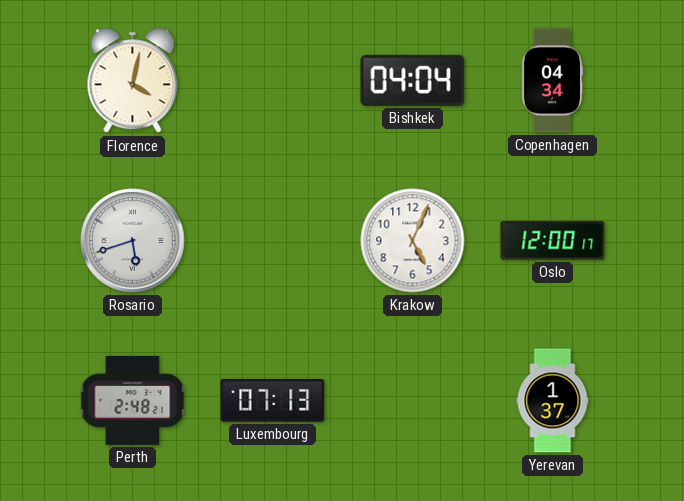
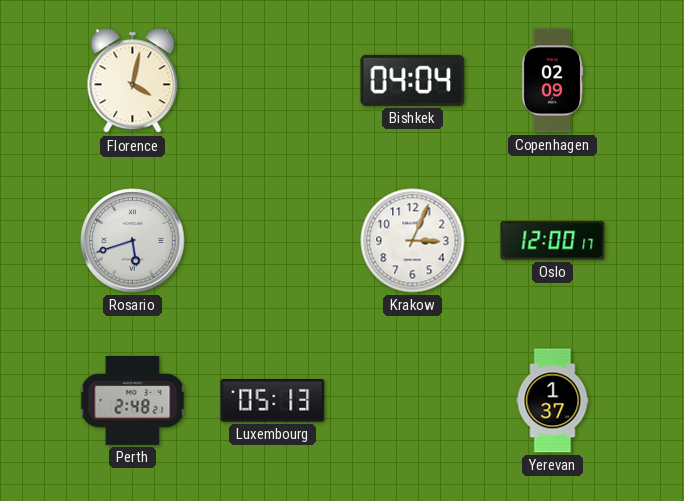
Copenhagen: 04:34 -> 02:09
Krakow: 5:04 -> 3:04
Luxembourg: 07:13 -> 05:13
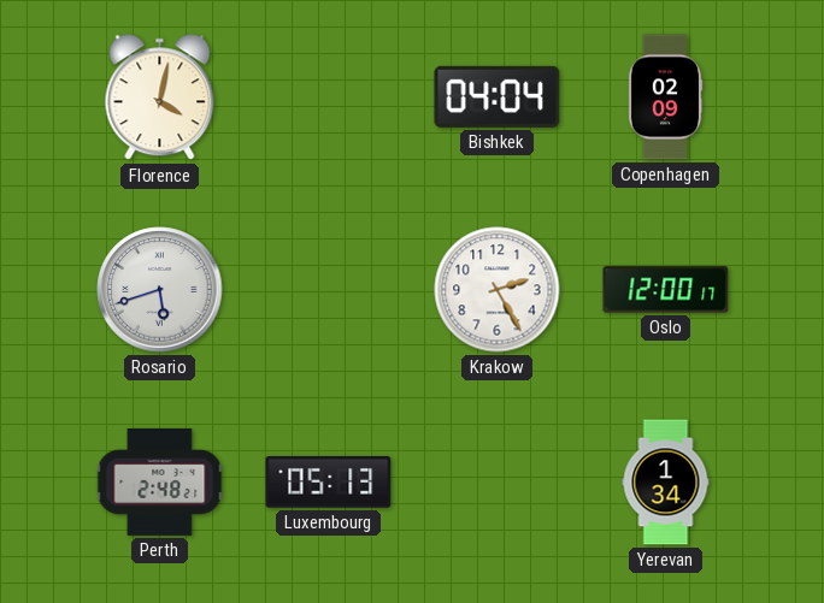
Krakow: 3:04 -> 2:25
Yerevan: 1:37 -> 1:34
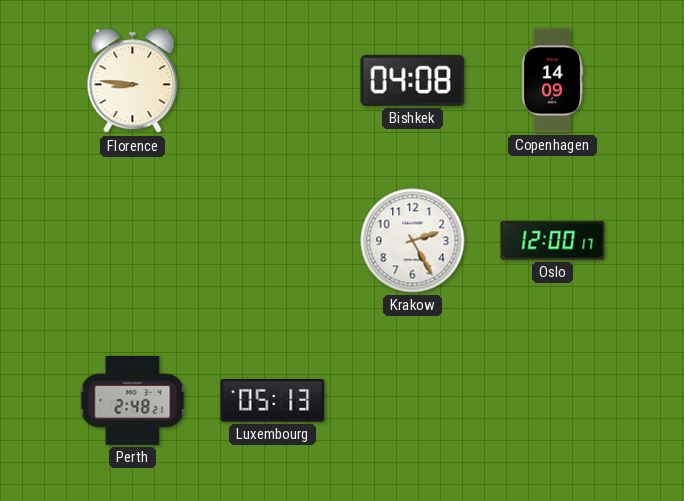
Florence: 4:02 -> 8:46
Bishkek: 04:04 -> 04:08
Copenhagen: 02:09 -> 14:09
Rosario: 5:42 -> none
Yerevan: 1:34 -> none
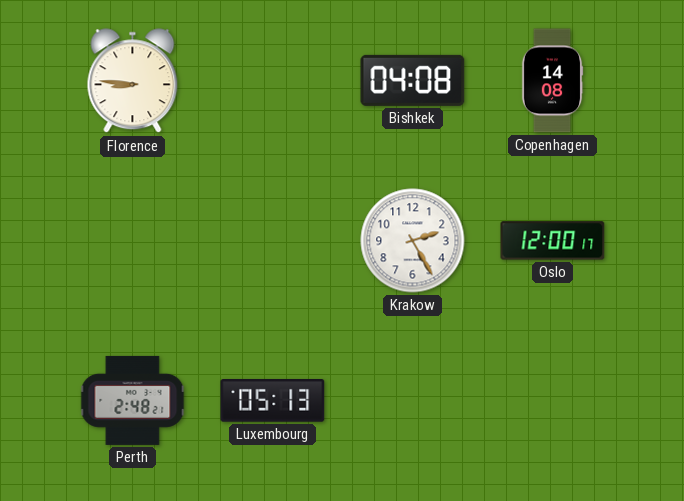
Copenhagen: 14:09 -> 14:08
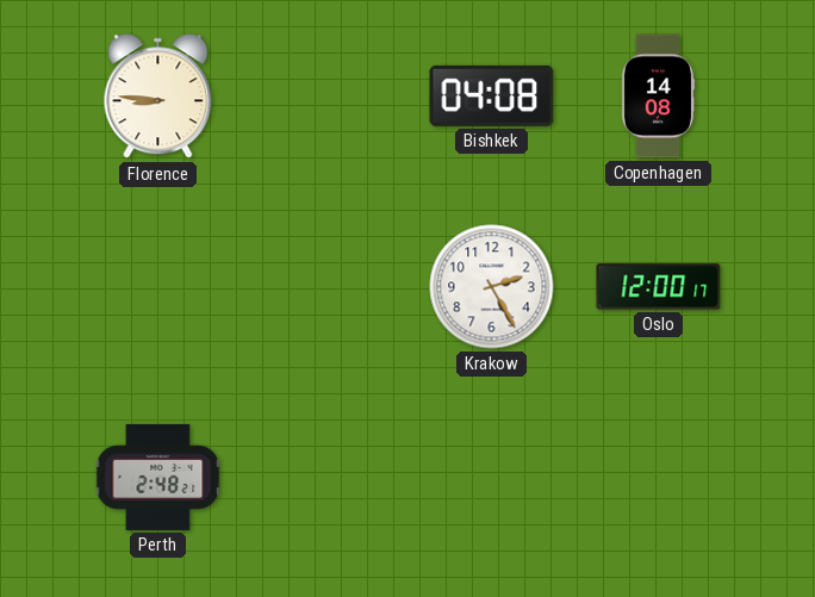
Luxembourg: 05:13 -> none
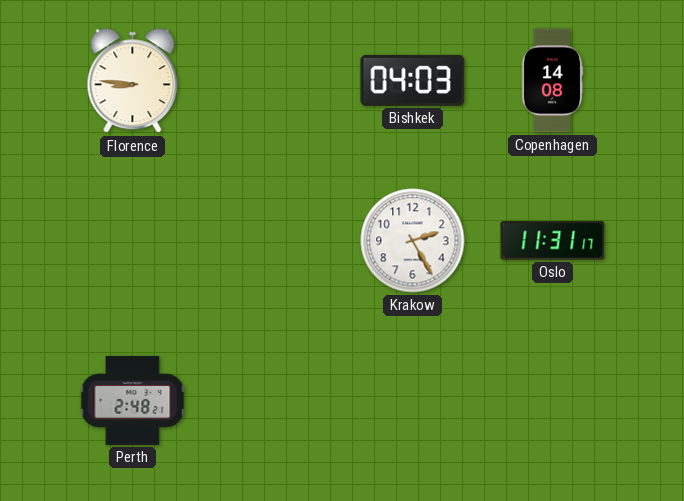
Bishkek: 04:08 -> 04:03
Oslo: 12:00 -> 11:31
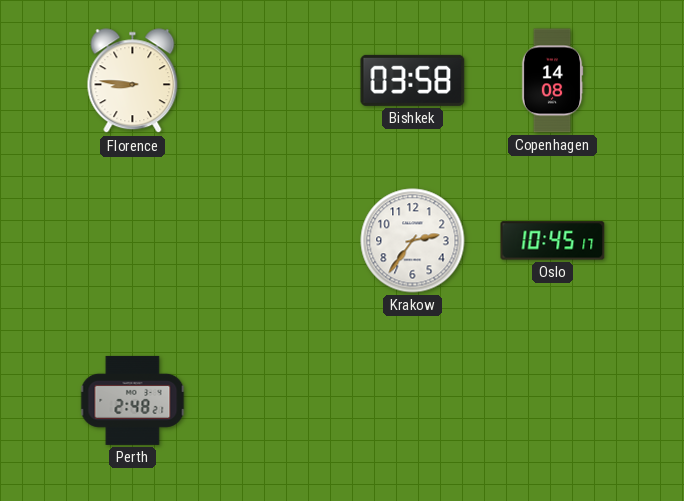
Bishkek: 04:03 -> 03:58
Krakow: 2:25 -> 2:36
Oslo: 11:31 -> 10:45
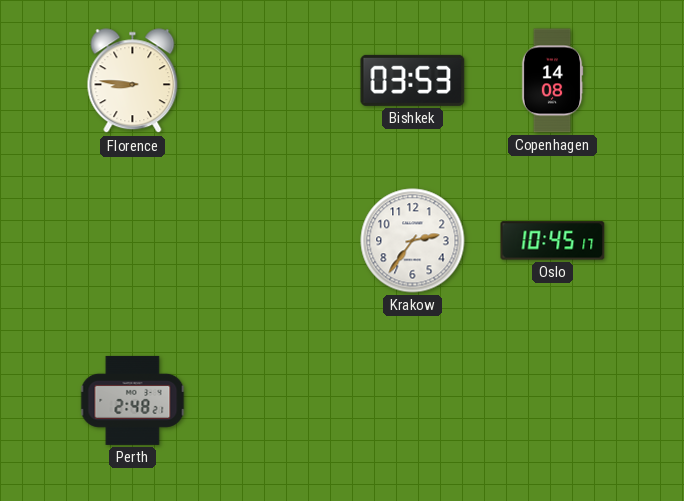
Bishkek: 03:58 -> 03:53
